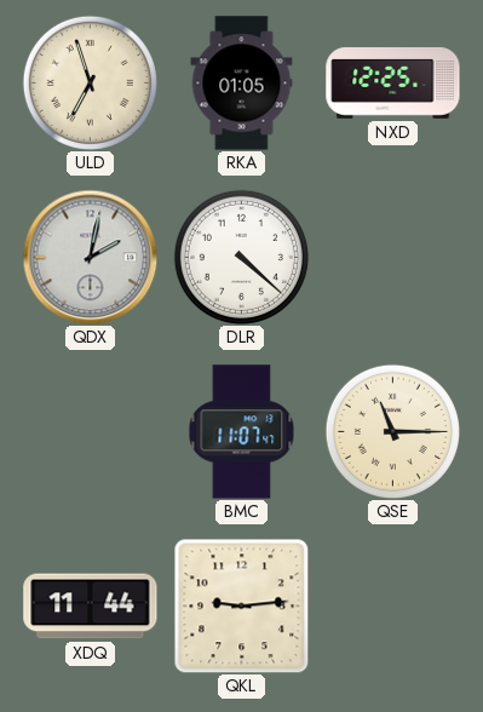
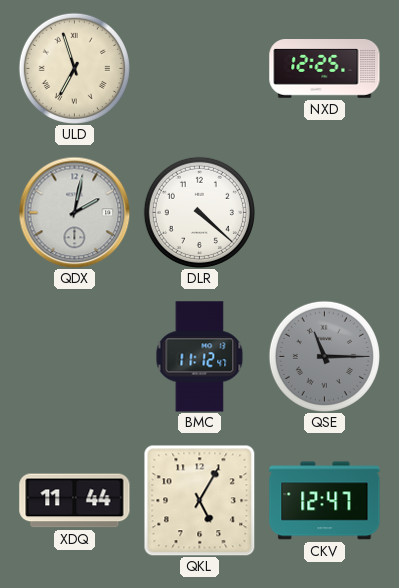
RKA: 01:05 -> none
BMC: 11:07 -> 11:12
QSE dial: cream -> grey
QKL: 9:14 -> 5:05
CKV: none -> 12:47
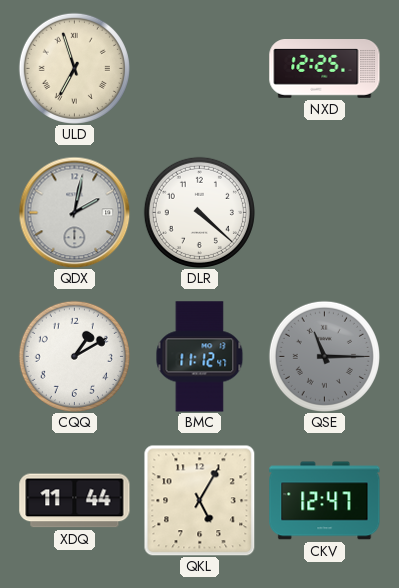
CQQ: none -> 1:10
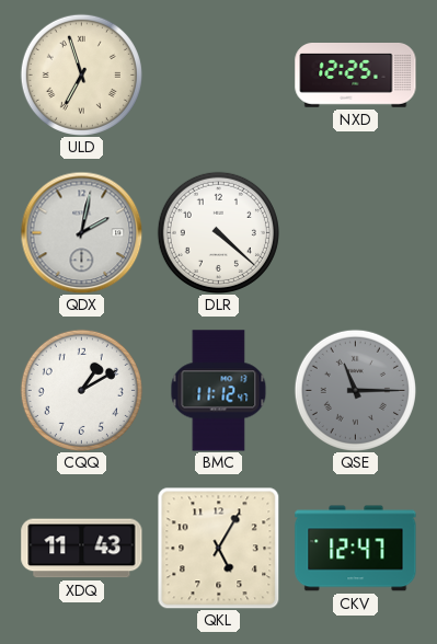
XDQ: 11:44 -> 11:43
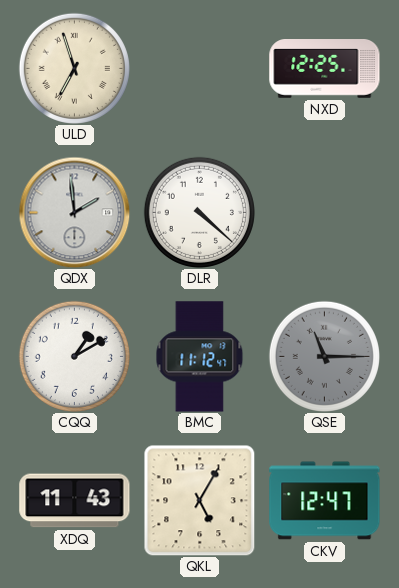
QDX: 2:02 -> 1:59
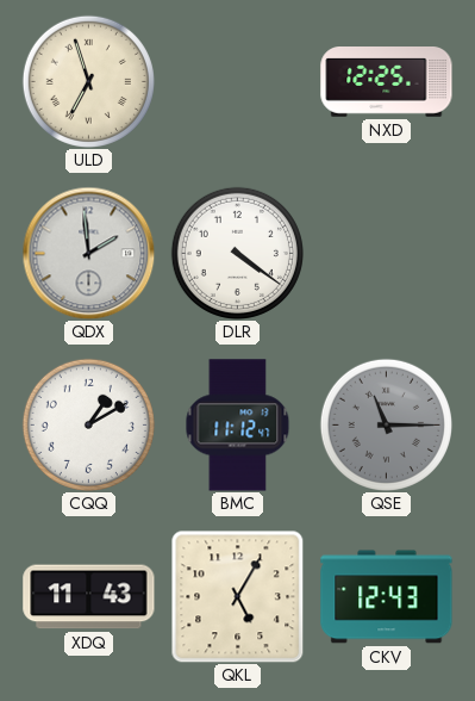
DLR: 4:22 -> 4:21
CKV: 12:47 -> 12:43
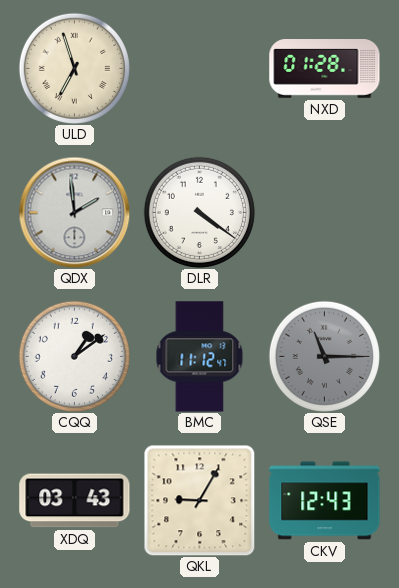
NXD: 12:25 -> 01:28
CQQ: 1:10 -> 1:09
XDQ: 11:43 -> 03:43
QKL: 5:05 -> 9:05
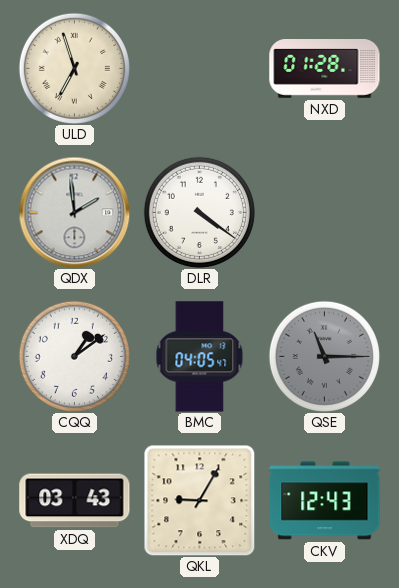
BMC: 11:12 -> 04:05
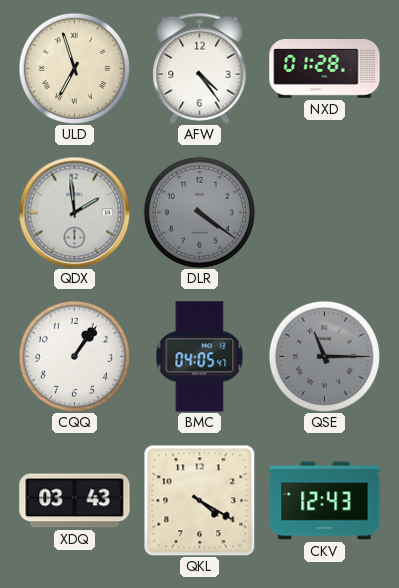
AFW: none -> 4:24
DLR dial: white -> grey
CQQ: 1:09 -> 1:06
QKL: 9:05 -> 4:20
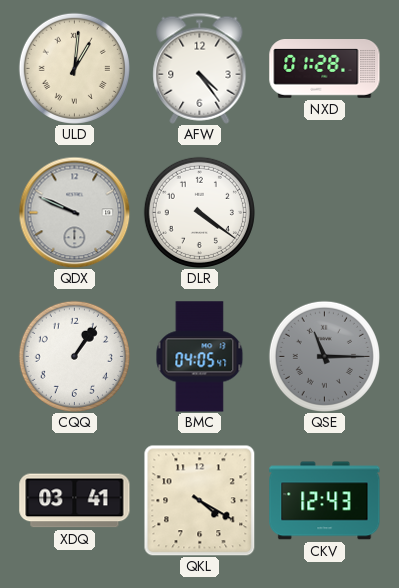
ULD: 6:57 -> 1:01
QDX: 1:59 -> 9:49
DLR dial: grey -> white
XDQ: 03:43 -> 03:41
